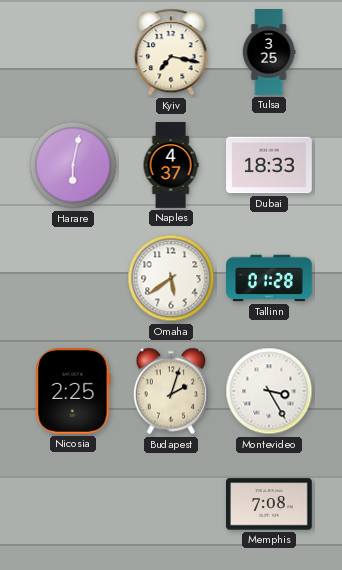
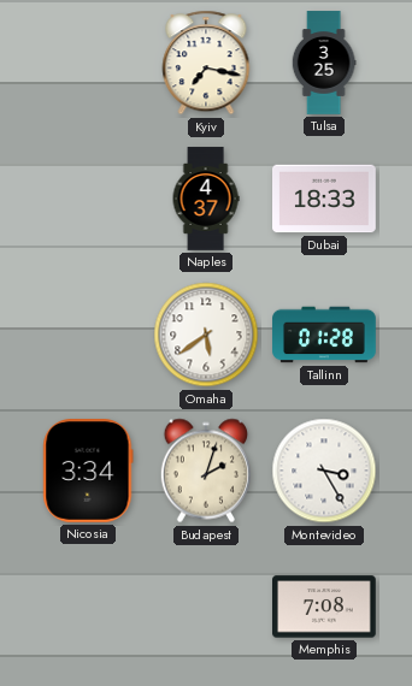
Harare: 6:02 -> none
Nicosia: 2:25 -> 3:34
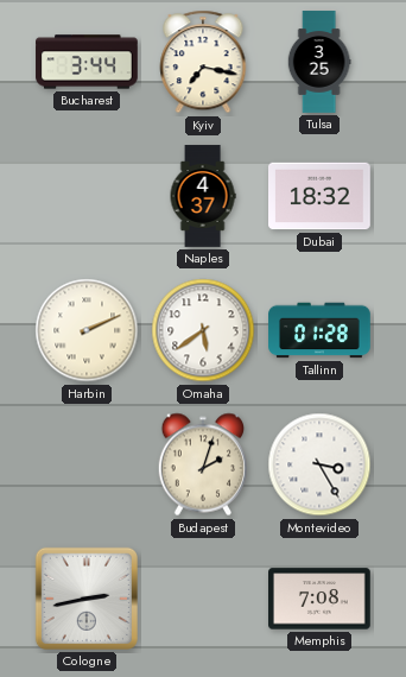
Bucharest: none -> 3:44
Dubai: 18:33 -> 18:32
Harbin: none -> 2:11
Nicosia: 3:34 -> none
Cologne: none -> 2:43
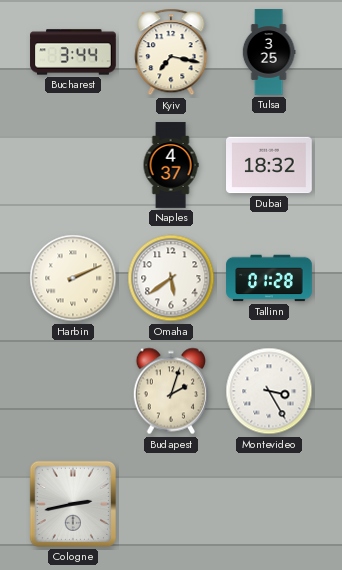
Memphis: 7:08 -> none
